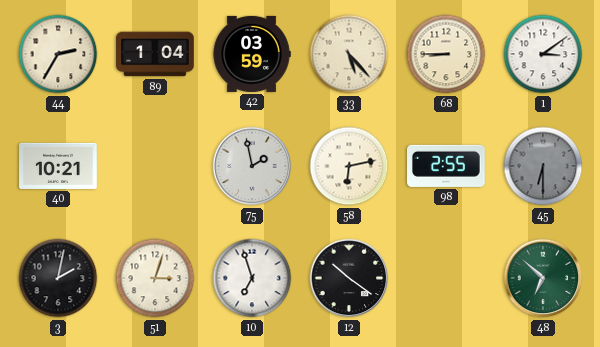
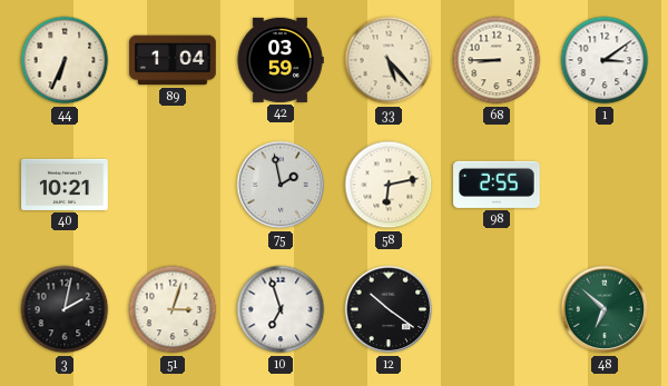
44: 2:35 -> 6:34
45: 6:30 -> none
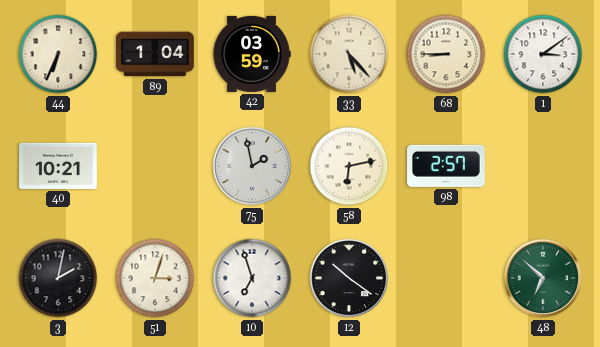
98: 2:55 -> 2:57
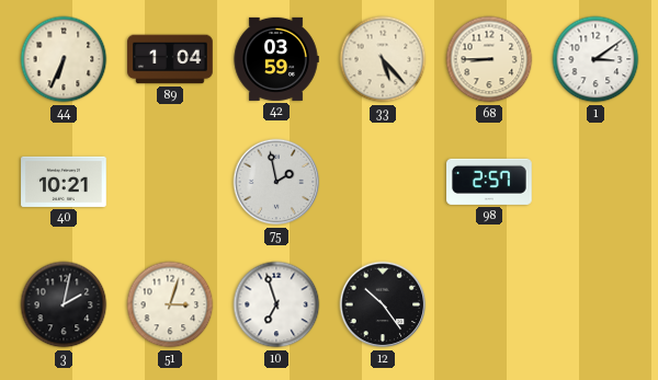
58: 6:13 -> none
12: 10:21 -> 10:24
48: 6:52 -> none
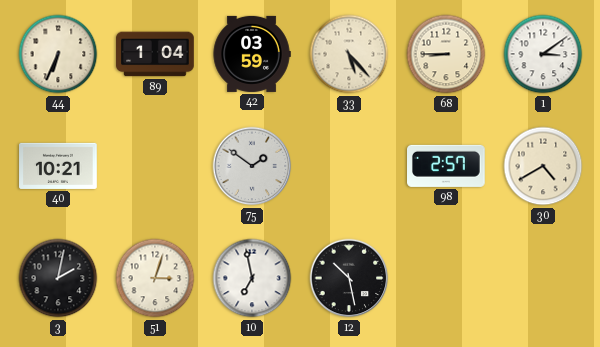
75: 1:58 -> 1:51
30: none -> 4:40
10: 6:57 -> 6:58
12: 10:24 -> 10:28
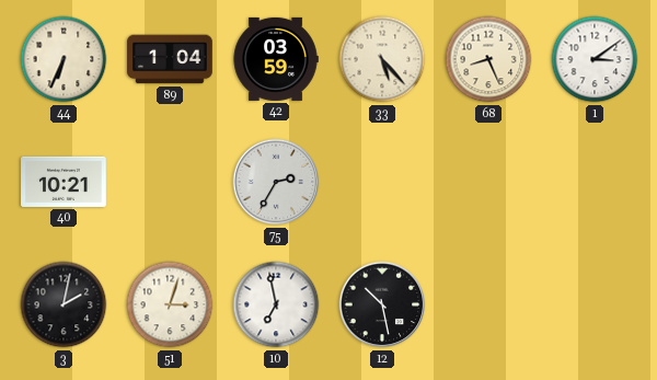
68: 8:45 -> 8:26
75: 1:51 -> 2:35
98: 2:57 -> none
30: 4:40 -> none
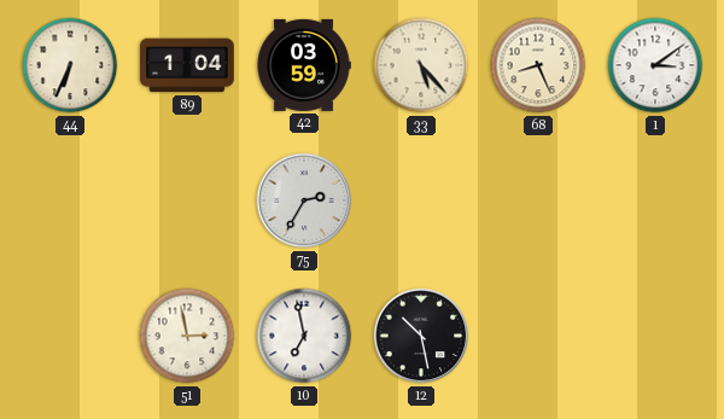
40: 10:21 -> none
3: 2:02 -> none
51: 3:03 -> 2:58
